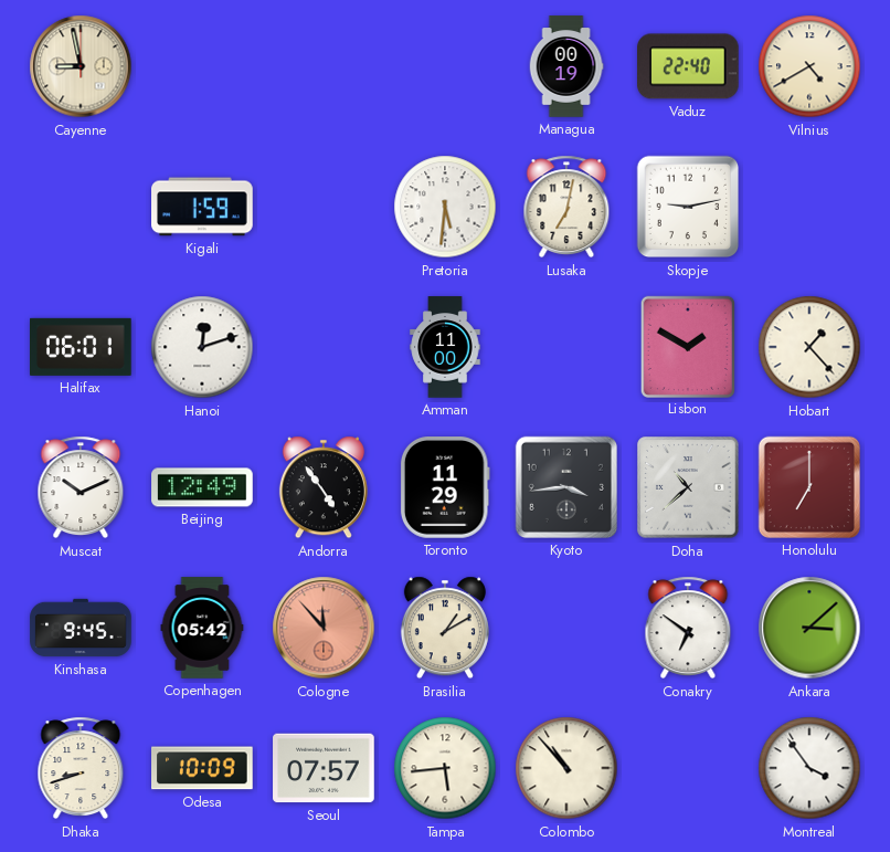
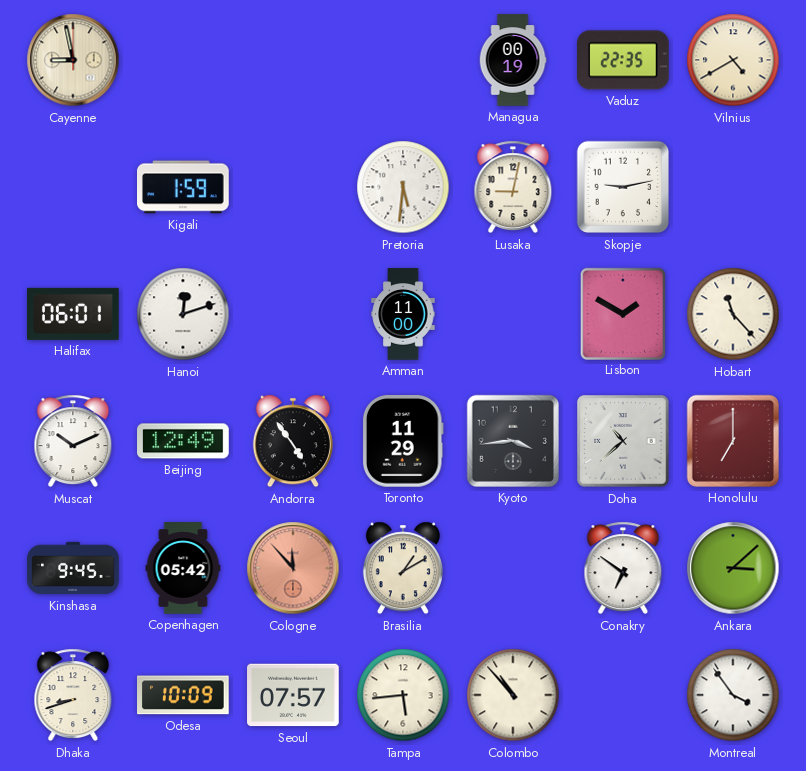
Vaduz: 22:40 -> 22:35
Lusaka: 7:02 -> 9:02
Hobart: 1:23 -> 11:23
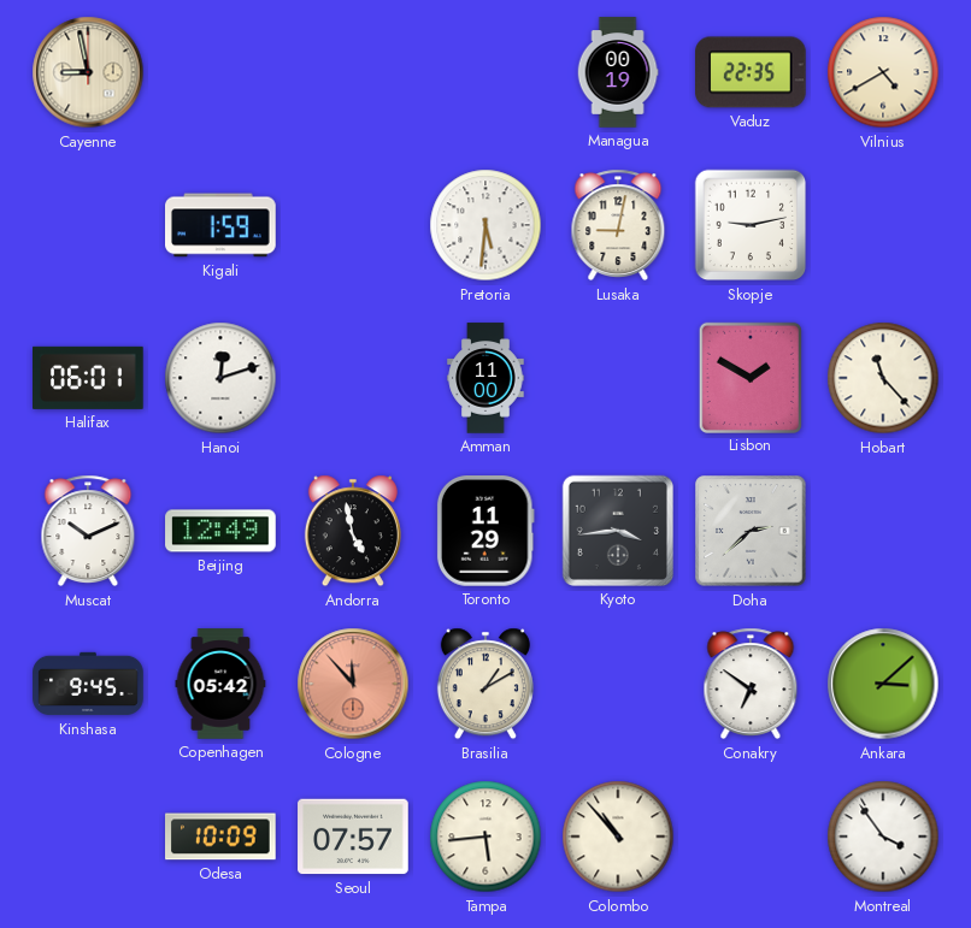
Andorra: 4:54 -> 4:58
Doha: 10:38 -> 2:38
Honolulu: 7:00 -> none
Dhaka: 8:42 -> none
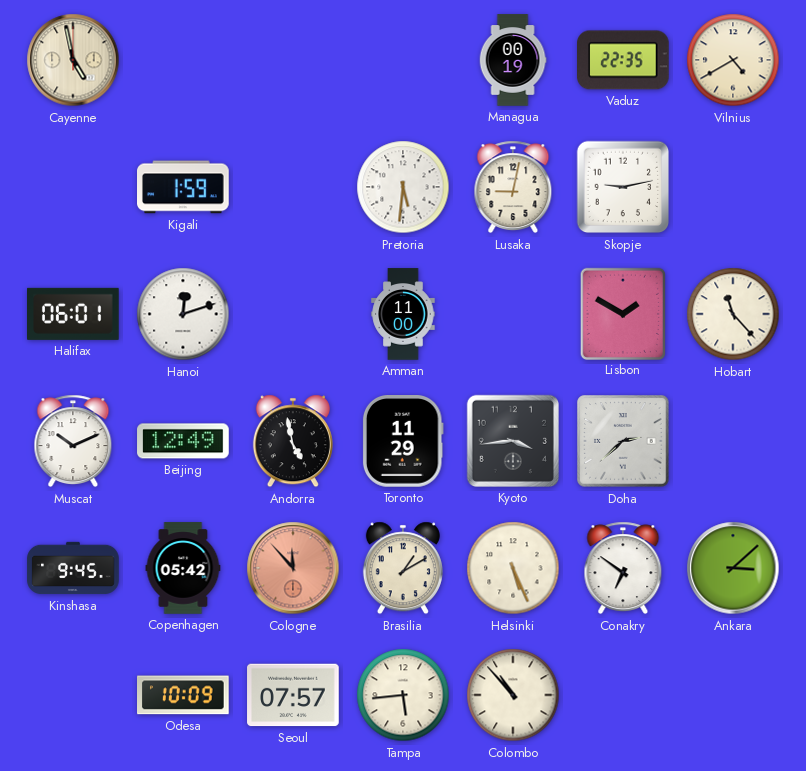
Cayenne: 8:58 -> 4:58
Helsinki: none -> 5:26
Montreal: 3:54 -> none
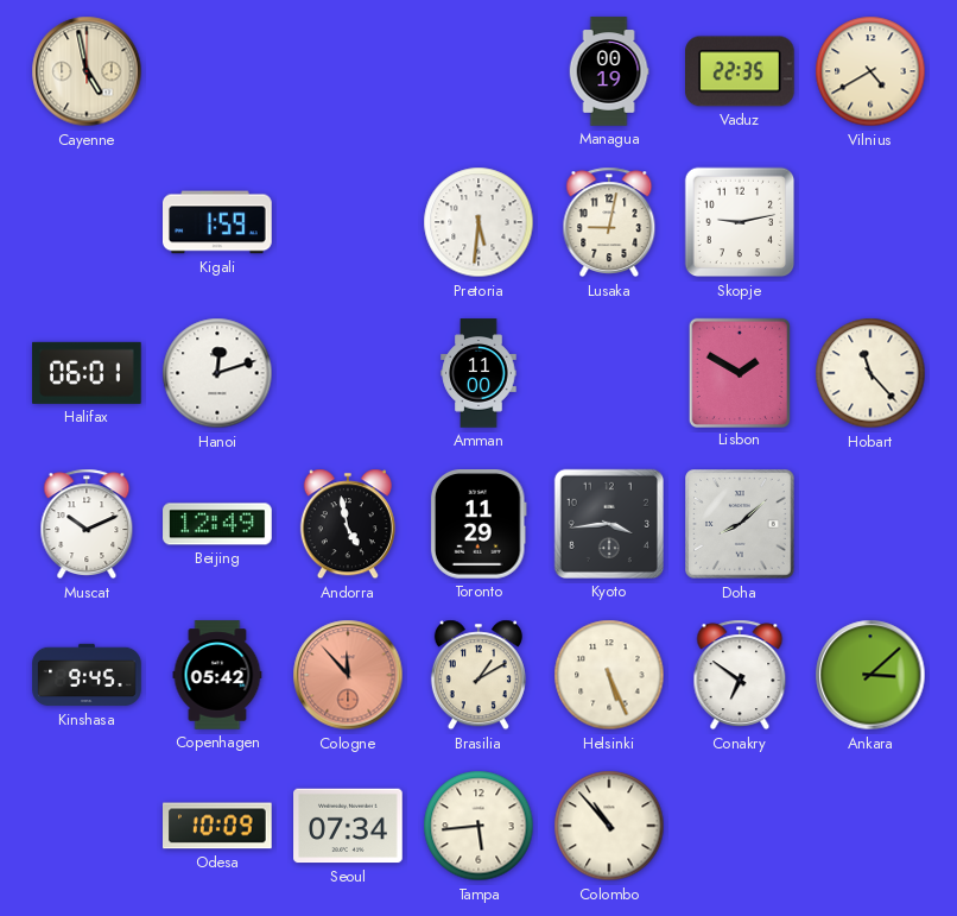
Doha: 2:38 -> 8:08
Seoul: 07:57 -> 07:34
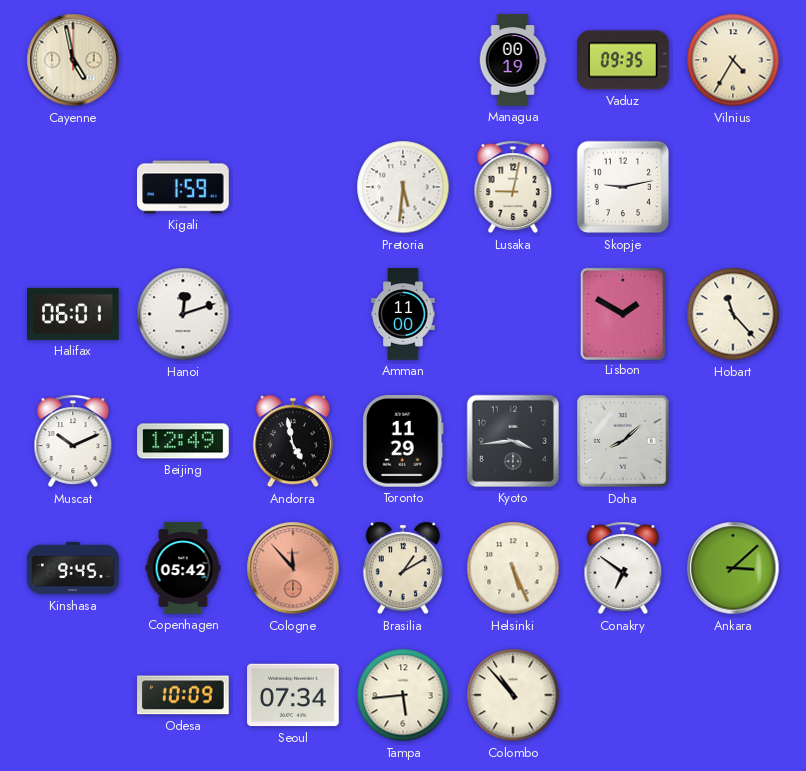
Vaduz: 22:35 -> 09:35
Vilnius: 4:40 -> 4:35
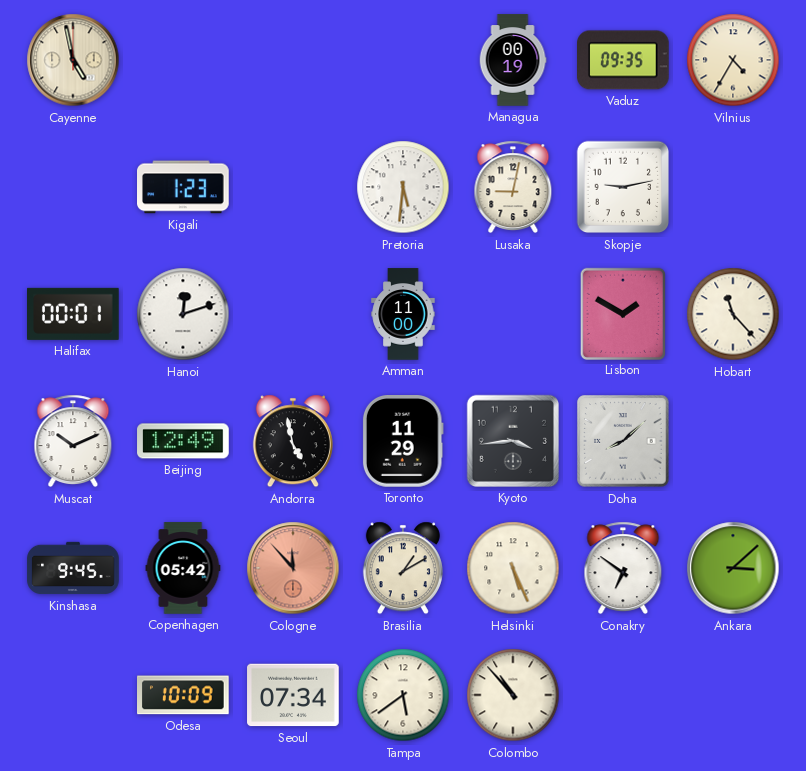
Kigali: 1:59 -> 1:23
Halifax: 06:01 -> 00:01
Tampa: 5:44 -> 5:39
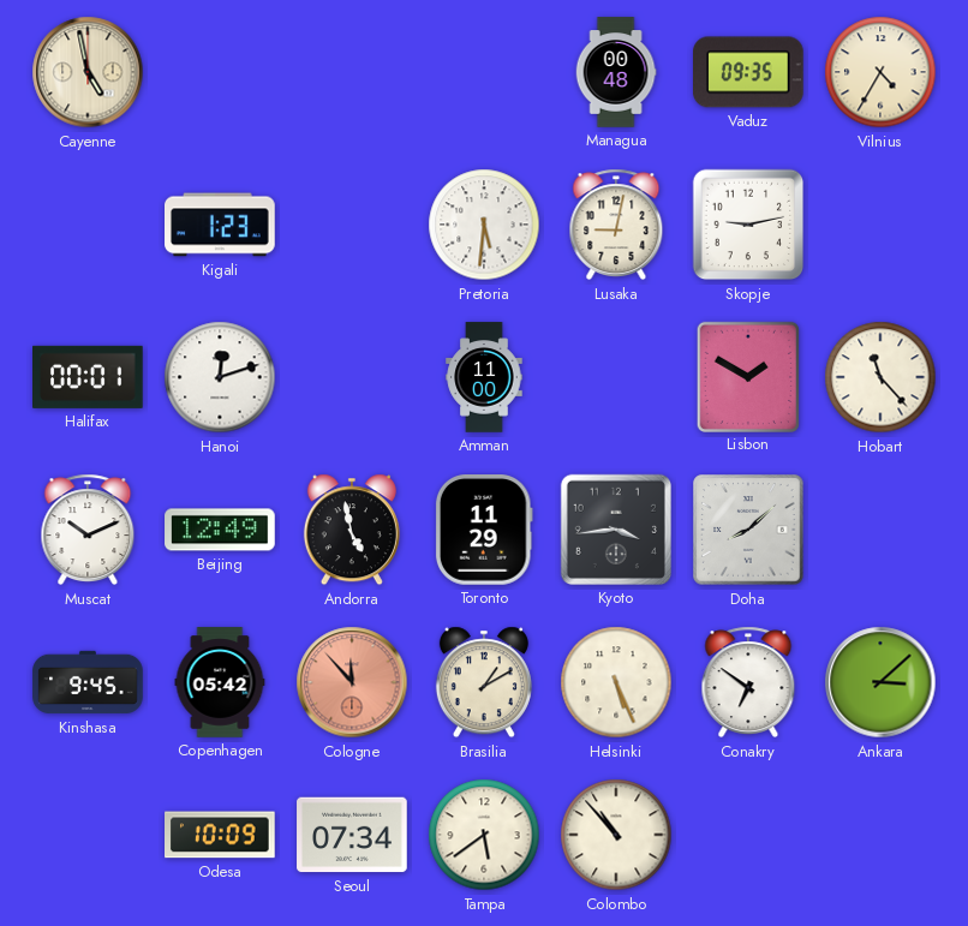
Managua: 00:19 -> 00:48
